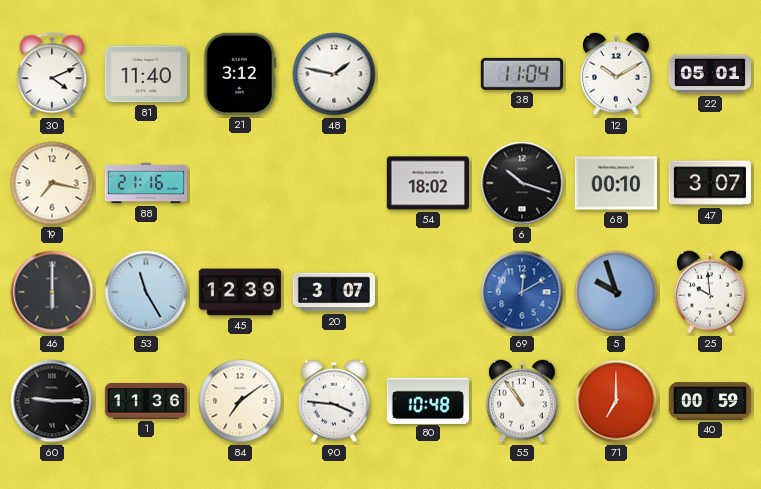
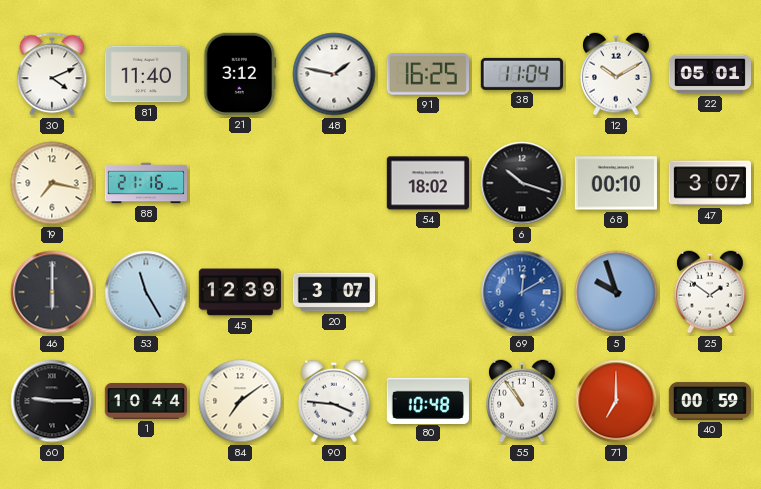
91: none -> 16:25
25: 9:59 -> 1:51
1: 11:36 -> 10:44
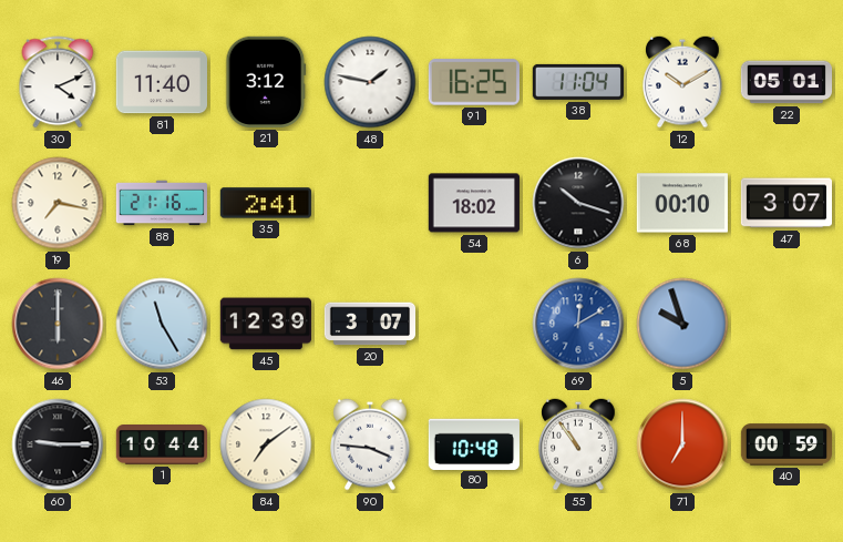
35: none -> 2:41
25: 1:51 -> none
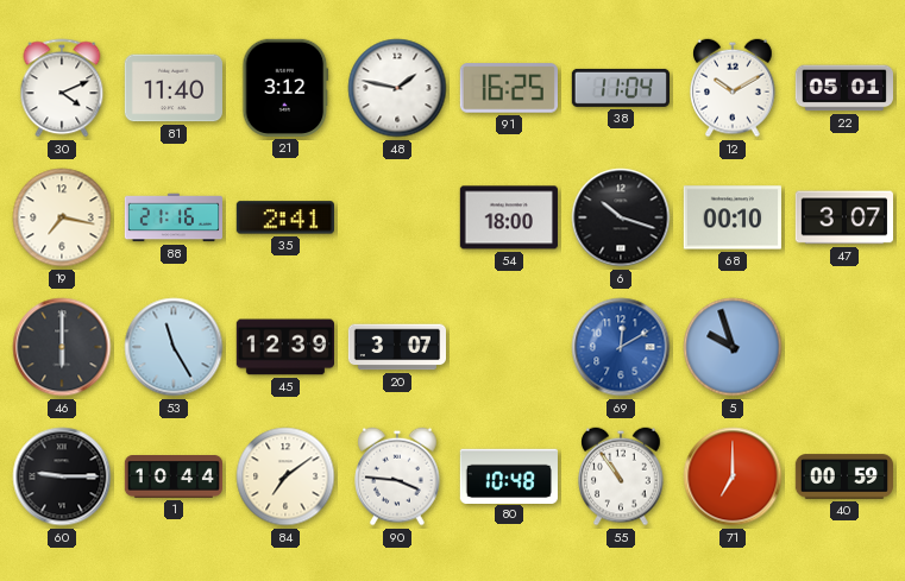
54: 18:02 -> 18:00
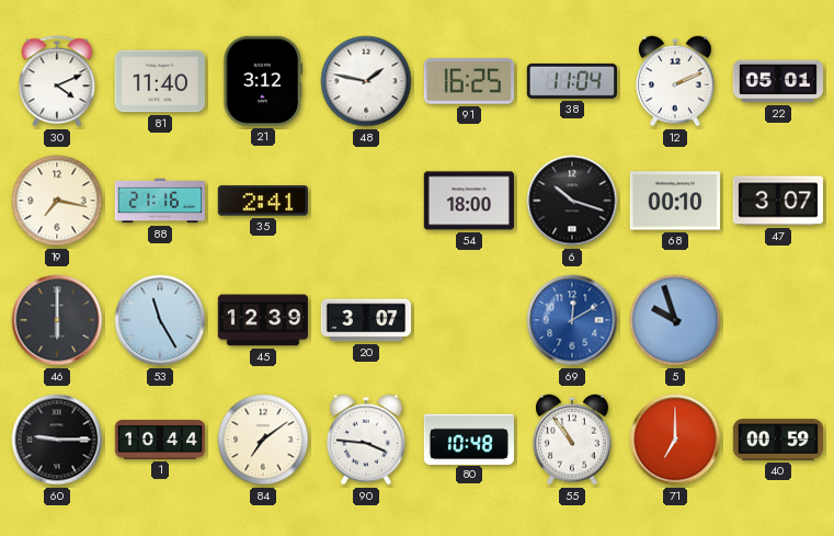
12: 10:10 -> 2:11
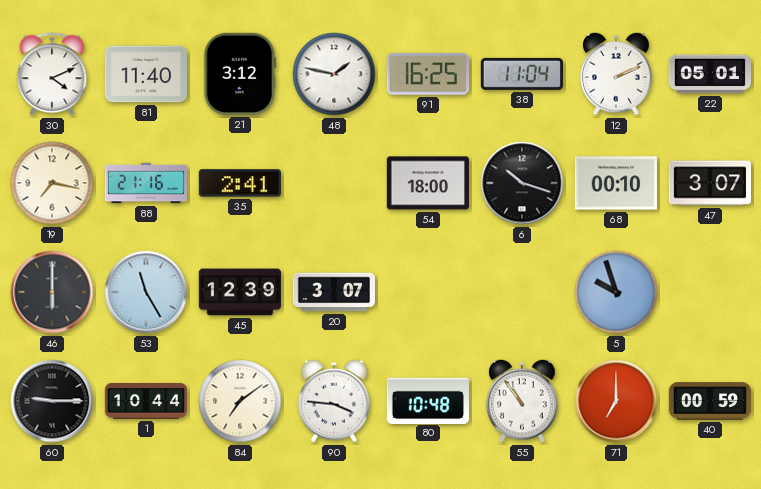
69: 12:10 -> none
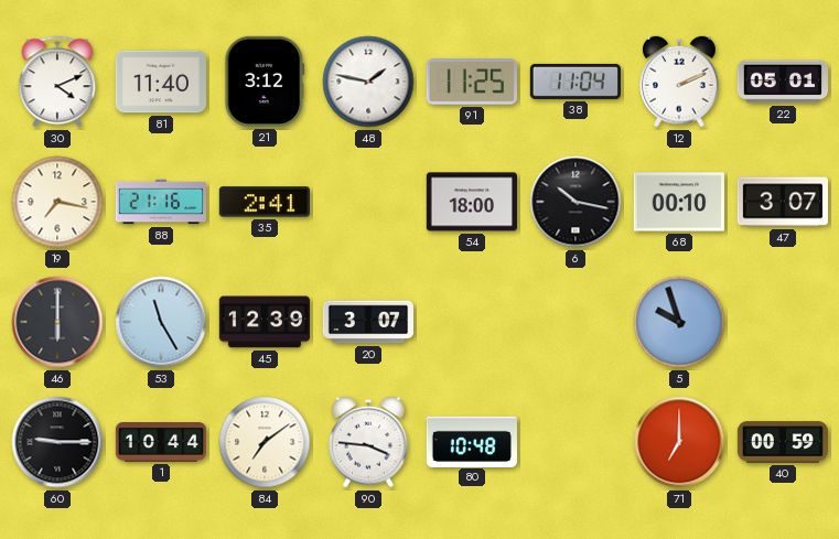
91: 16:25 -> 11:25
6: 10:18 -> 10:17
55: 10:54 -> none
